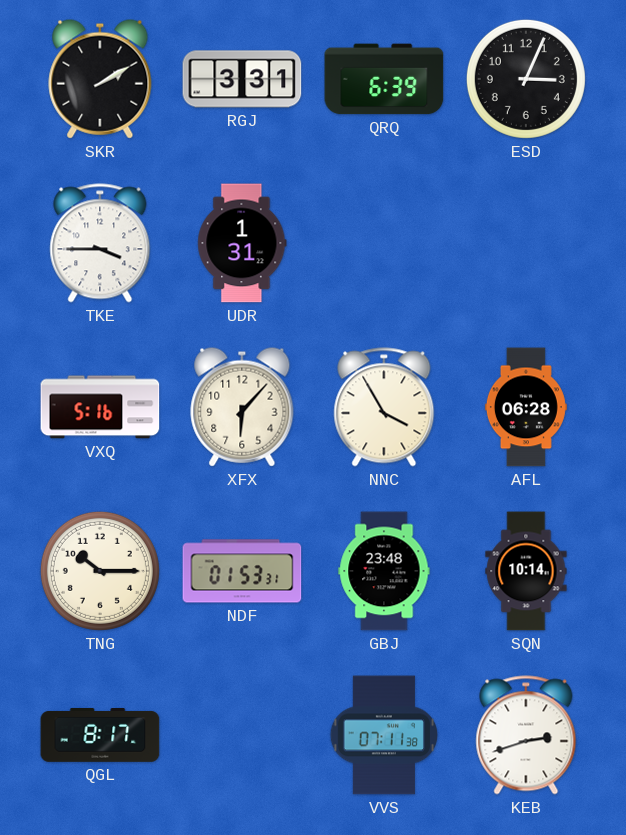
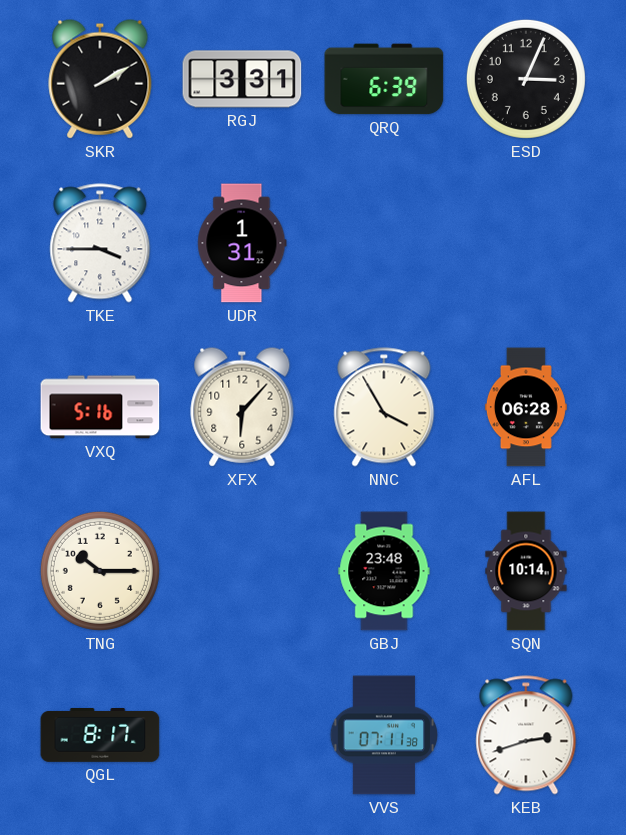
NDF: 01:53 -> none
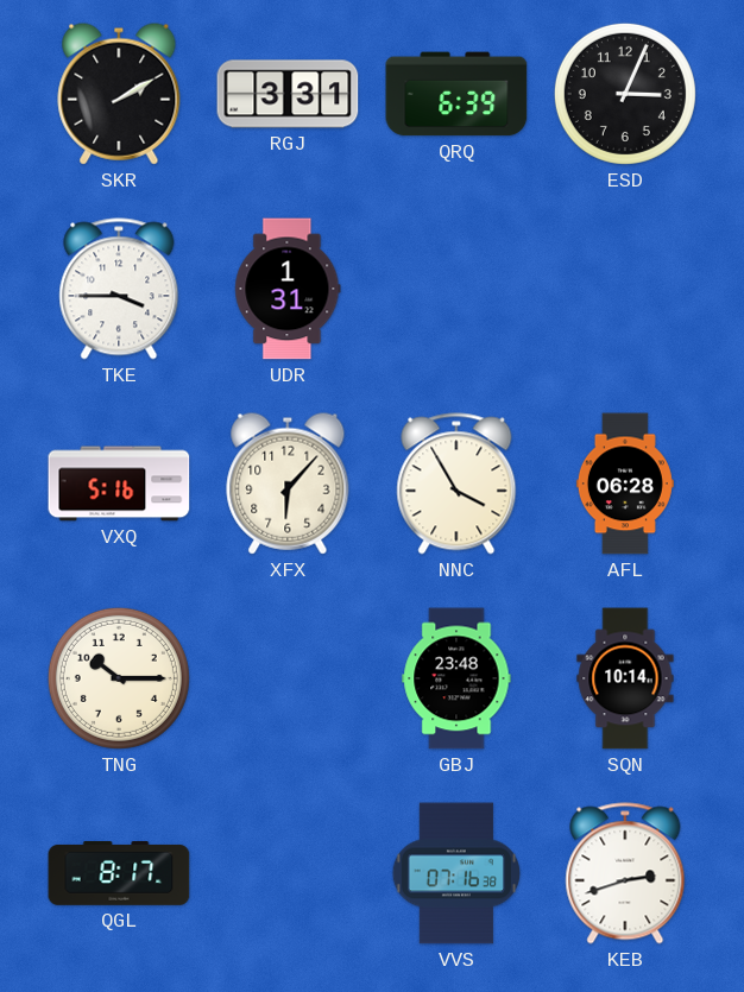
VVS: 07:11 -> 07:16
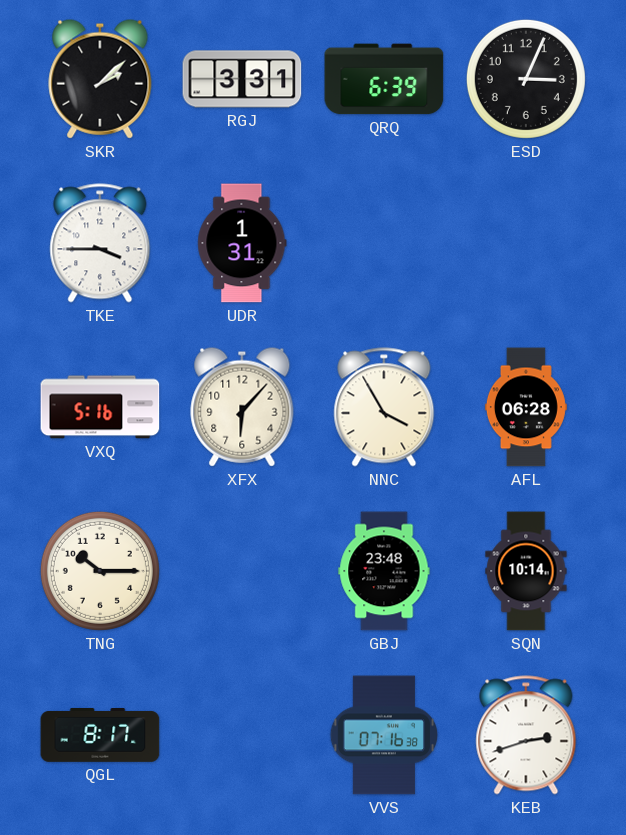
SKR: 2:10 -> 2:08
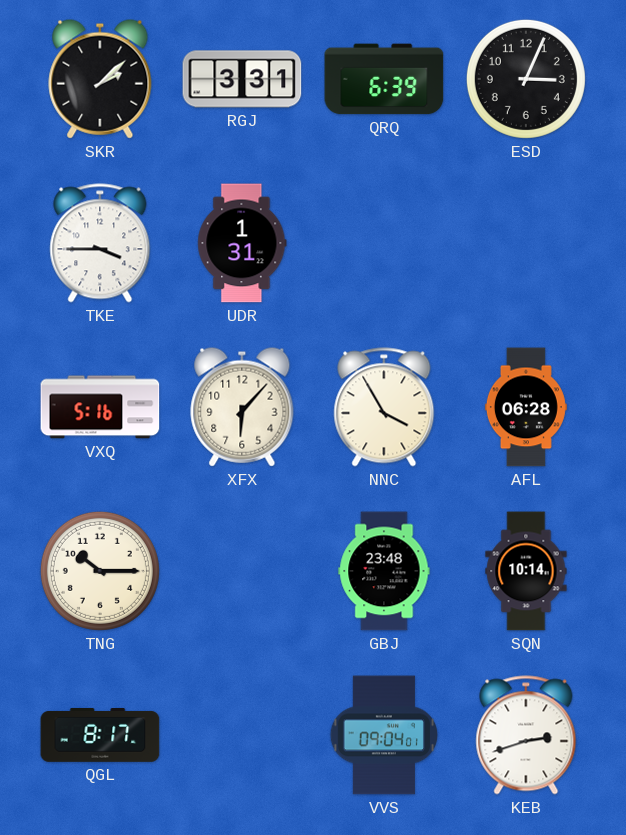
VVS: 07:16 -> 09:04
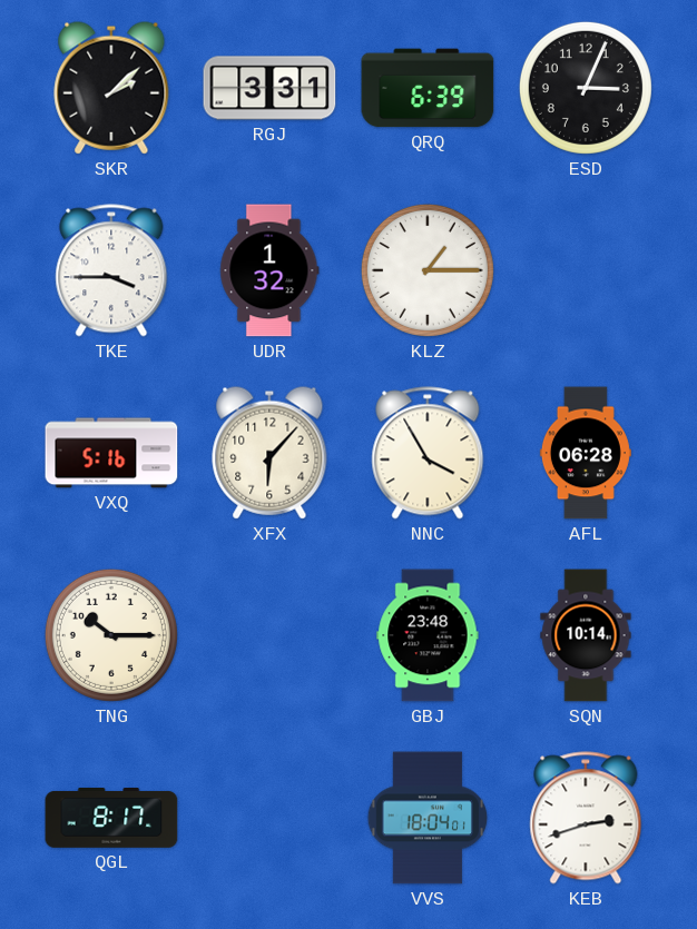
UDR: 1:31 -> 1:32
KLZ: none -> 1:15
VVS: 09:04 -> 18:04
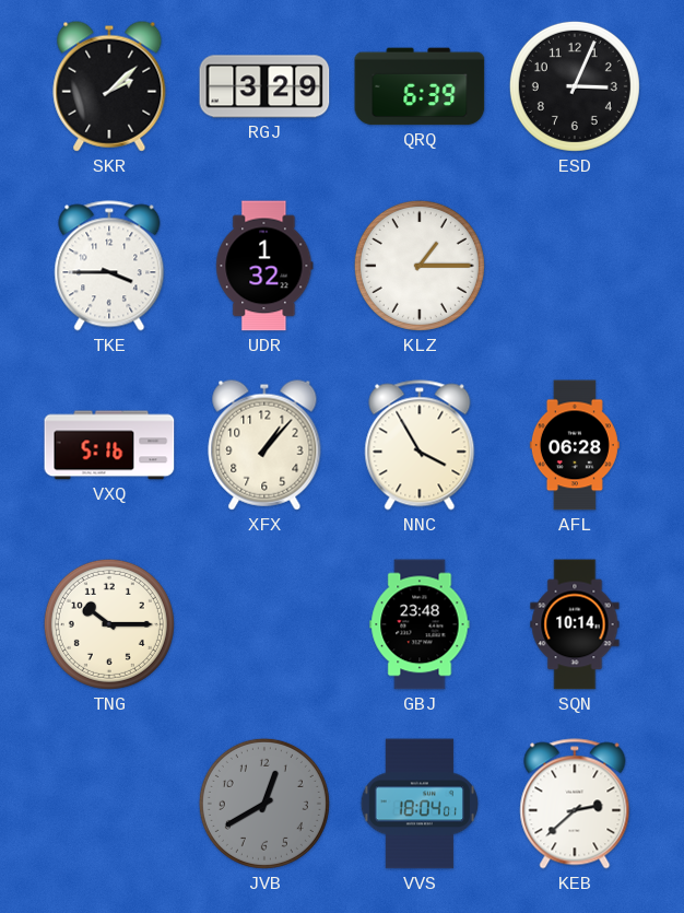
RGJ: 3:31 -> 3:29
XFX: 6:07 -> 1:07
QGL: 8:17 -> none
JVB: none -> 12:40
KEB: 2:42 -> 2:38
